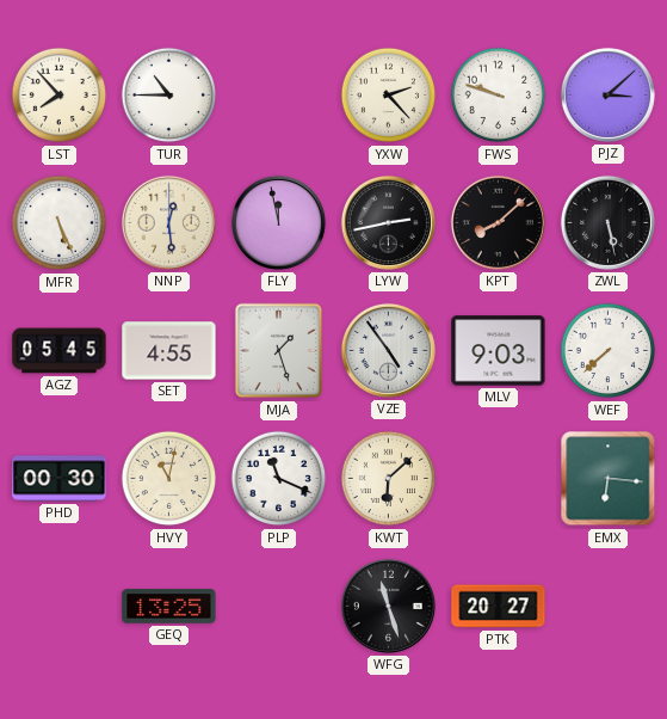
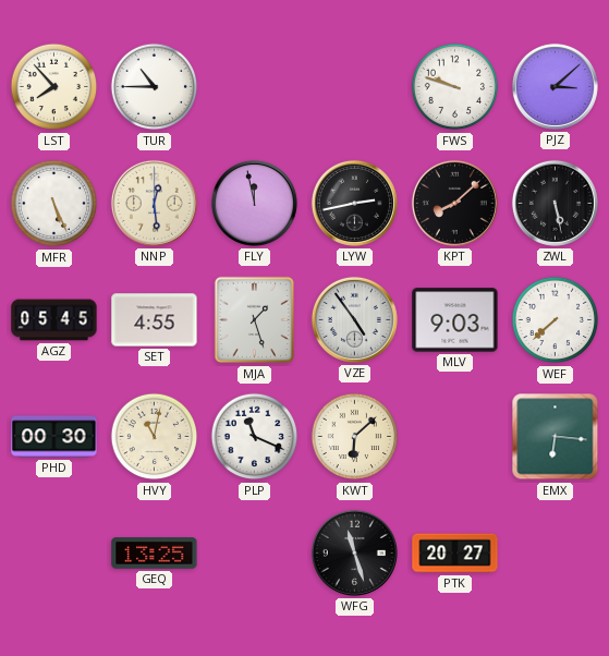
YXW: 2:23 -> none
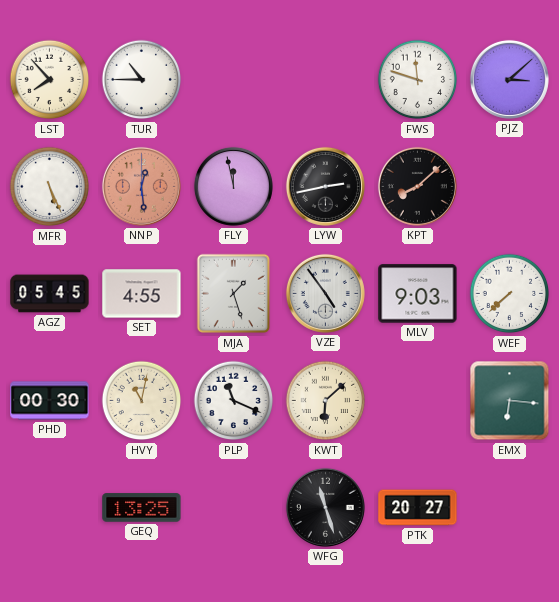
FWS: 9:48 -> 11:48
NNP dial: cream -> salmon
ZWL: 5:28 -> none
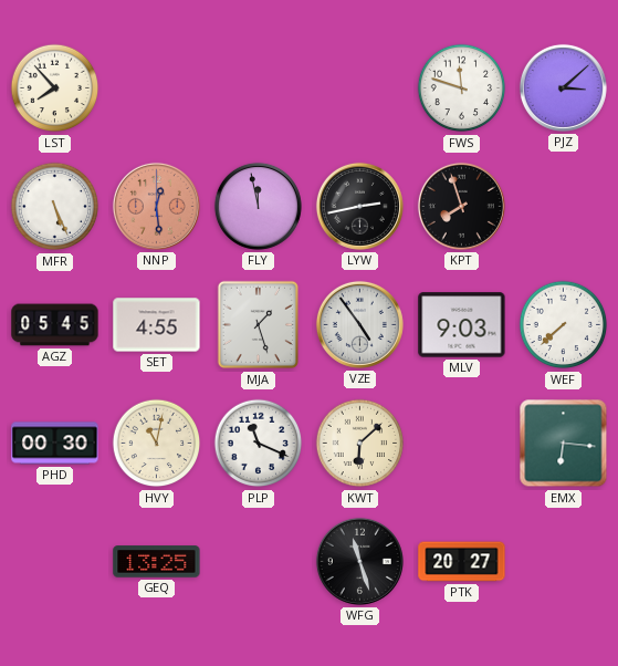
TUR: 10:45 -> none
KPT: 8:08 -> 7:57
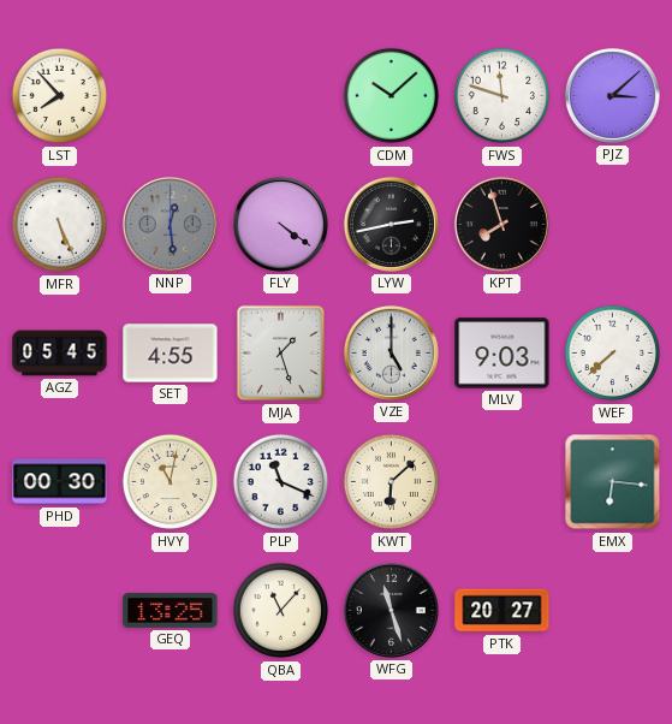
CDM: none -> 10:08
NNP dial: salmon -> grey
FLY: 11:58 -> 4:21
VZE: 4:54 -> 5:00
QBA: none -> 11:07
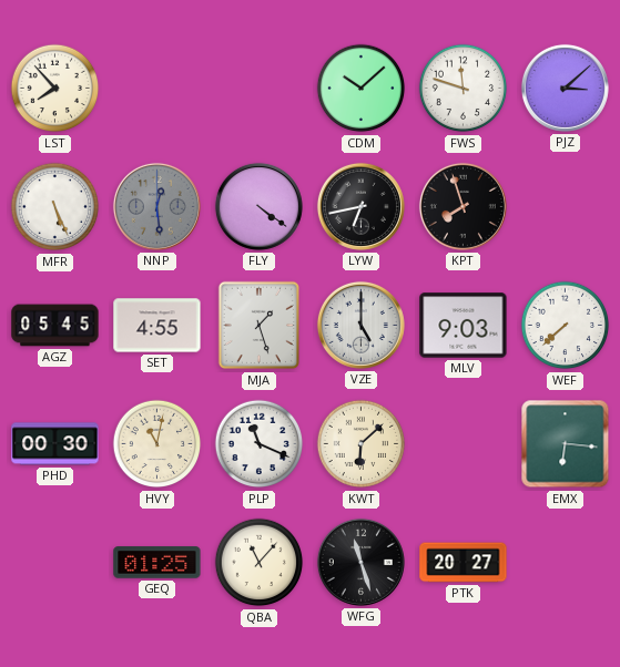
LYW: 2:43 -> 6:43
GEQ: 13:25 -> 01:25
